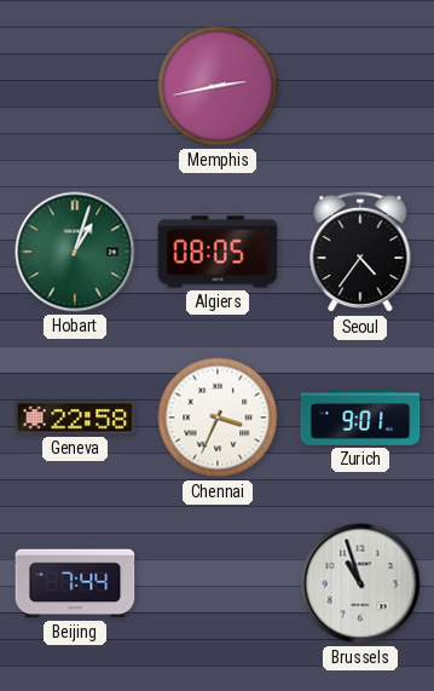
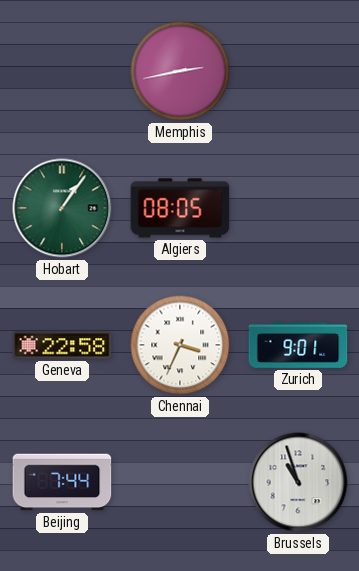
Hobart: 1:03 -> 1:06
Seoul: 4:36 -> none
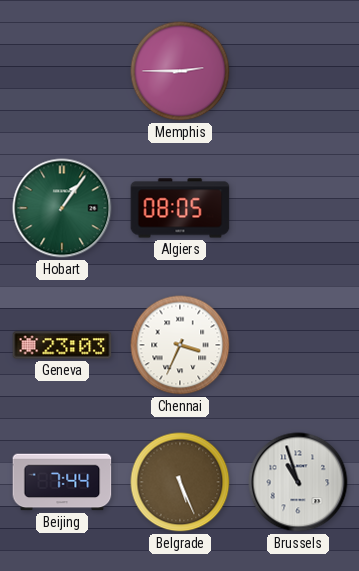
Memphis: 2:43 -> 2:45
Geneva: 22:58 -> 23:03
Zurich: 9:01 -> none
Belgrade: none -> 5:26
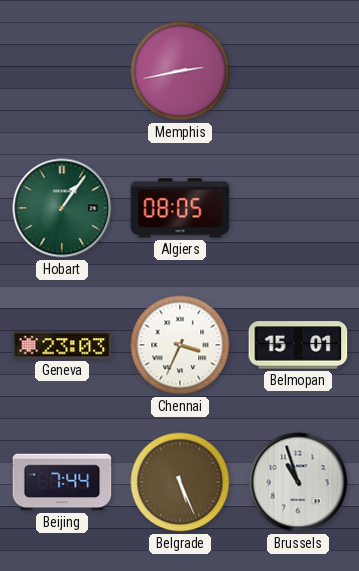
Memphis: 2:45 -> 2:43
Belmopan: none -> 15:01
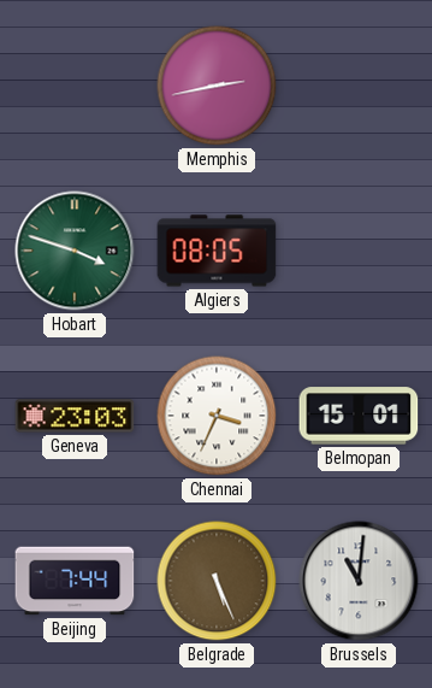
Hobart: 1:06 -> 3:48
Brussels: 10:57 -> 11:01
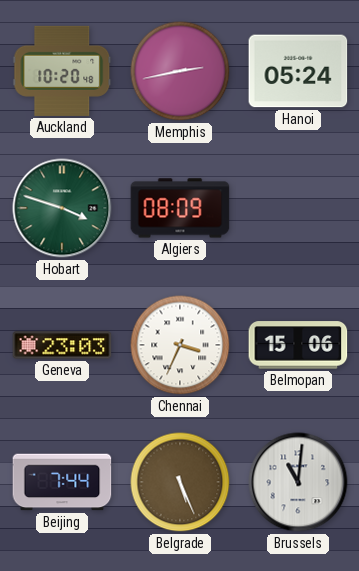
Auckland: none -> 10:20
Hanoi: none -> 05:24
Algiers: 08:05 -> 08:09
Belmopan: 15:01 -> 15:06
